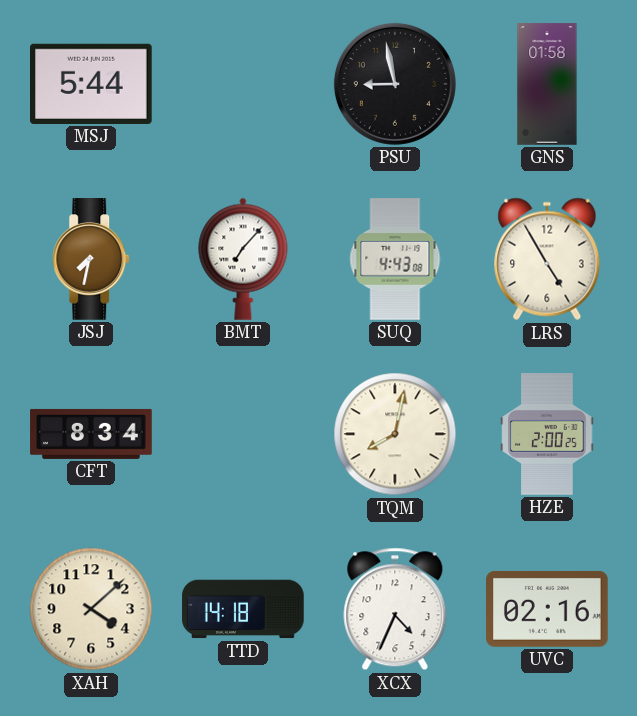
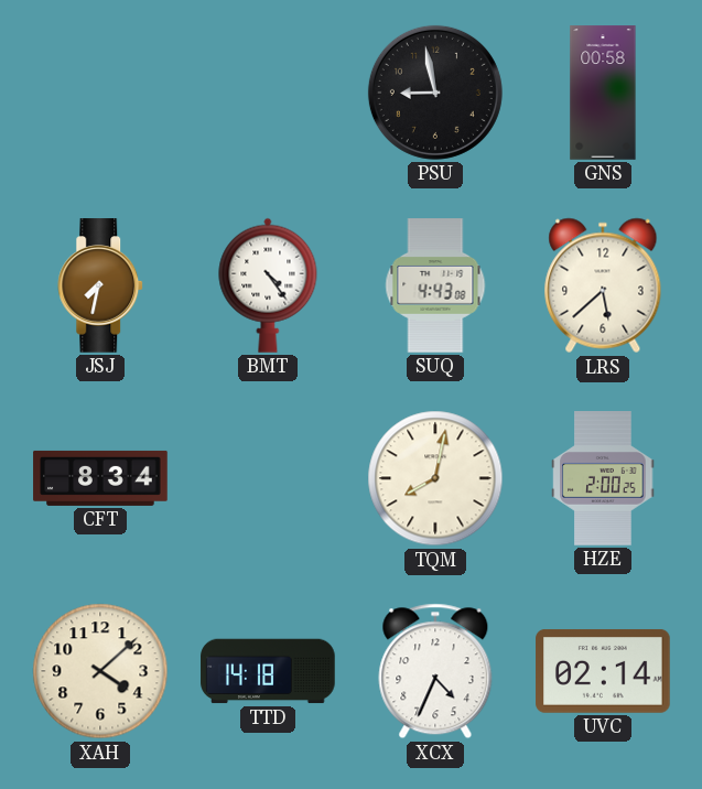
MSJ: 5:44 -> none
GNS: 01:58 -> 00:58
BMT: 7:07 -> 4:24
LRS: 4:55 -> 5:38
UVC: 02:16 -> 02:14
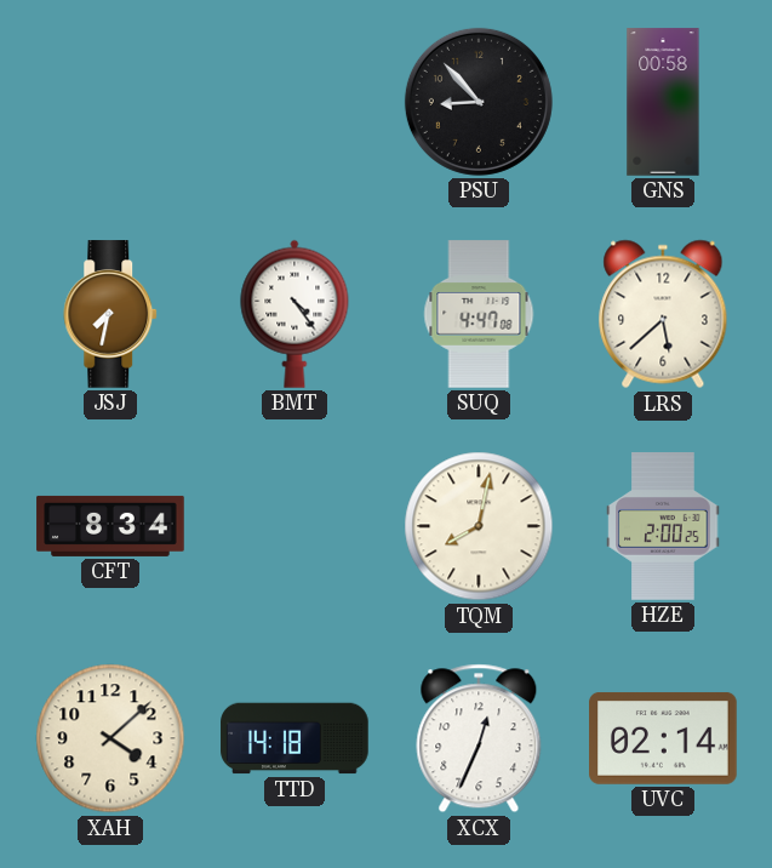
PSU: 8:58 -> 8:53
SUQ: 4:43 -> 4:47
XCX: 4:34 -> 12:34
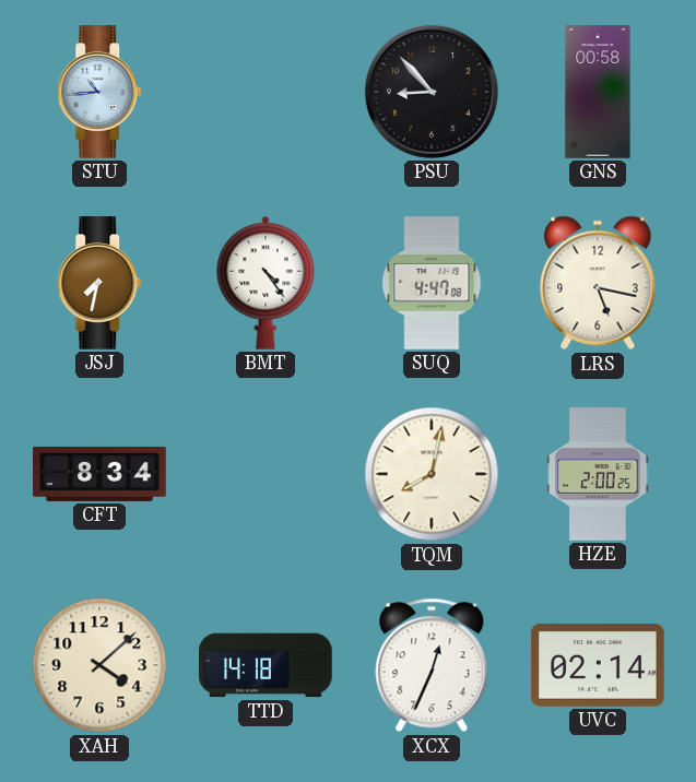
STU: none -> 10:44
LRS: 5:38 -> 5:17
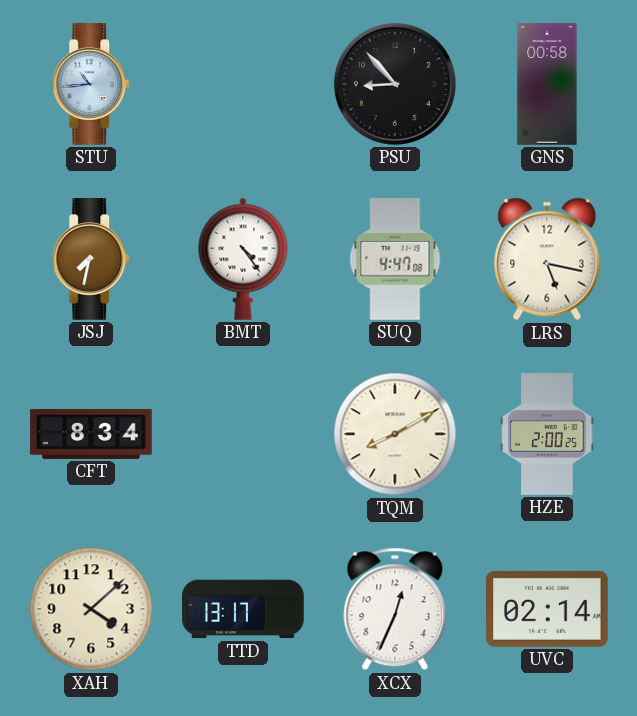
TQM: 8:02 -> 8:10
TTD: 14:18 -> 13:17
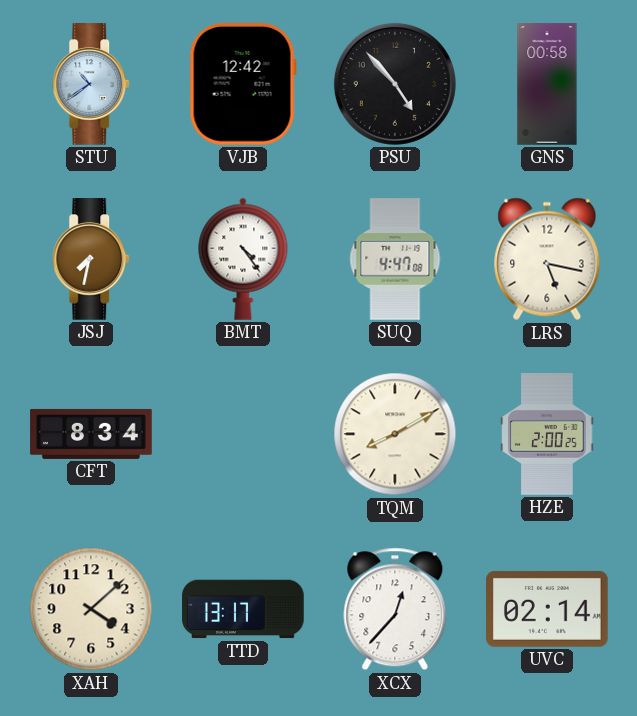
STU: 10:44 -> 10:39
VJB: none -> 12:42
PSU: 8:53 -> 4:53
XCX: 12:34 -> 12:37
